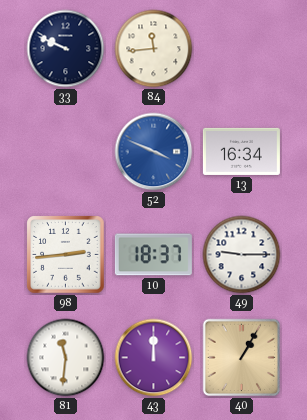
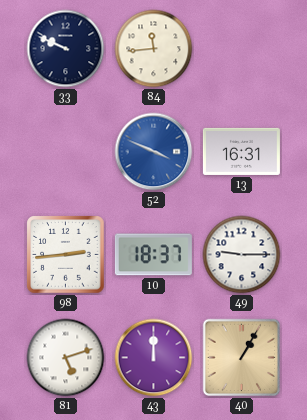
13: 16:34 -> 16:31
81: 11:31 -> 5:12
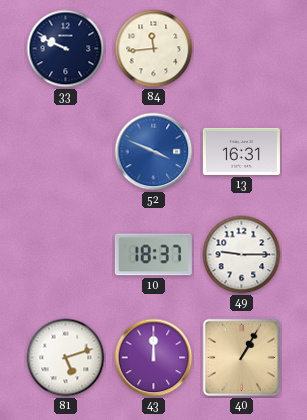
98: 2:44 -> none
